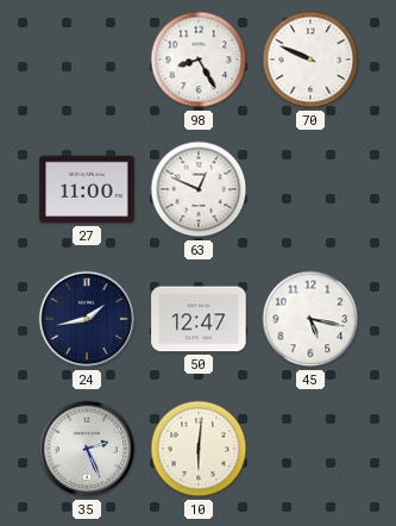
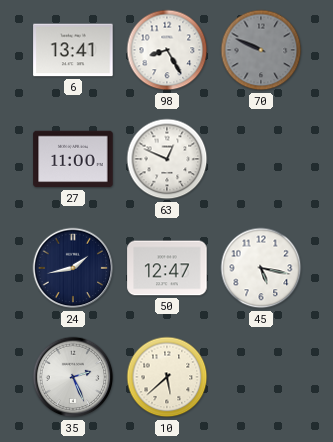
6: none -> 13:41
70 dial: white -> grey
10: 6:01 -> 5:38
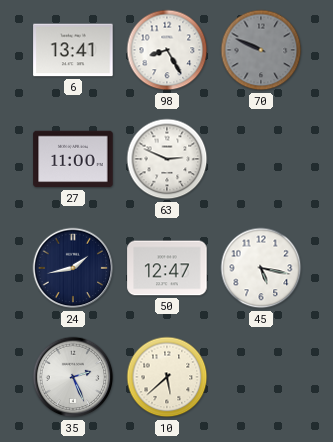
63: 12:49 -> 2:49
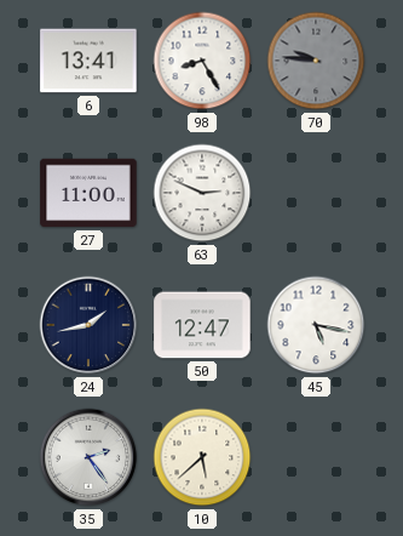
70: 9:49 -> 9:46
35: 2:26 -> 2:24
